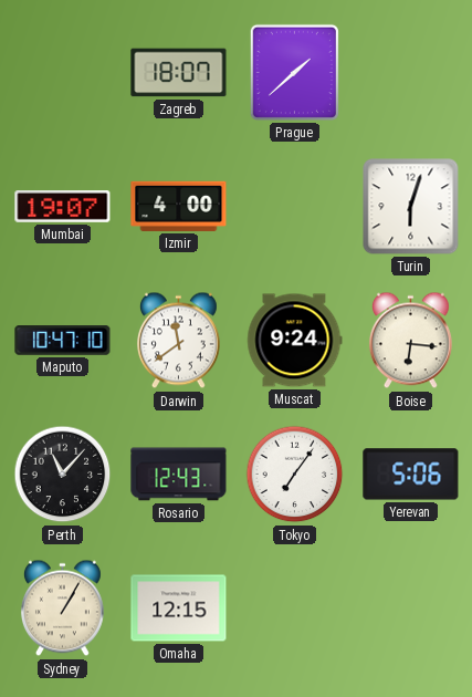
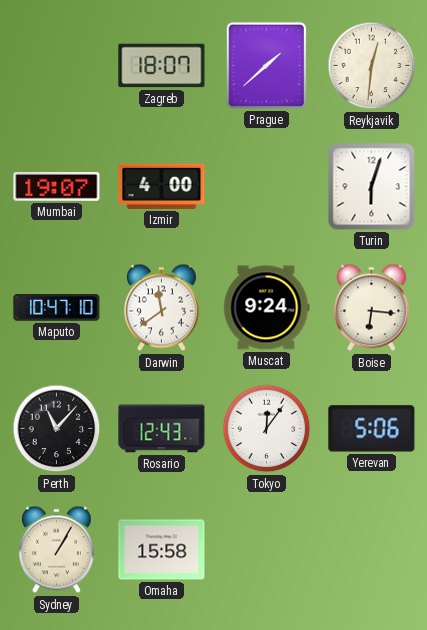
Reykjavik: none -> 12:31
Tokyo: 7:06 -> 12:06
Omaha: 12:15 -> 15:58
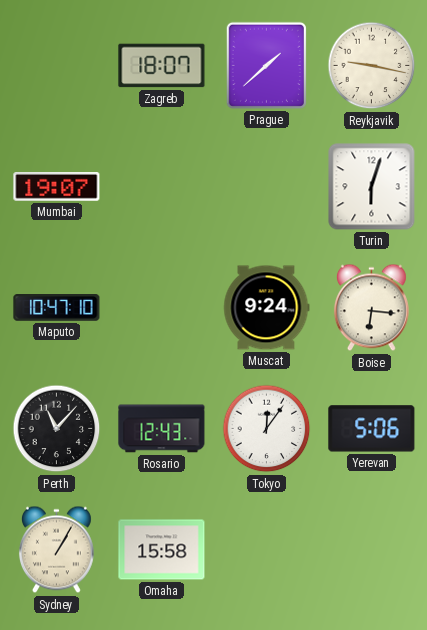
Reykjavik: 12:31 -> 9:17
Izmir: 4:00 -> none
Darwin: 11:39 -> none
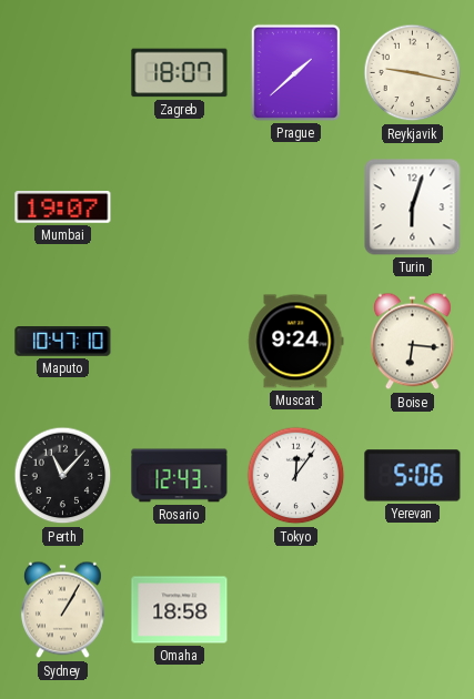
Omaha: 15:58 -> 18:58
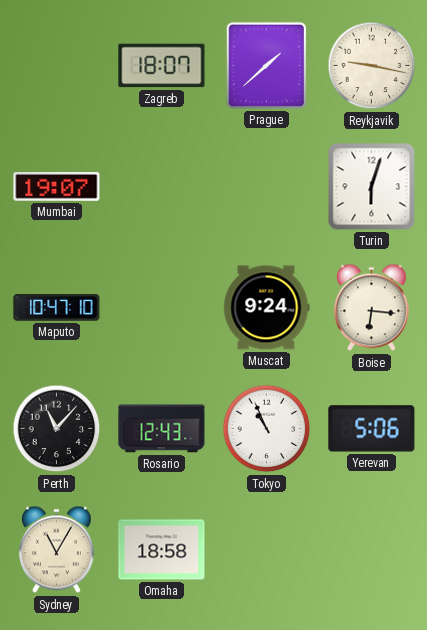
Tokyo: 12:06 -> 10:56
Sydney: 1:05 -> 11:05
